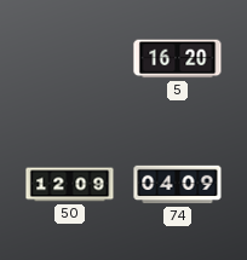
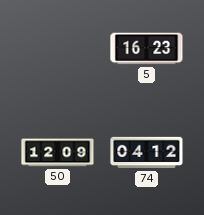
5: 16:20 -> 16:23
74: 04:09 -> 04:12
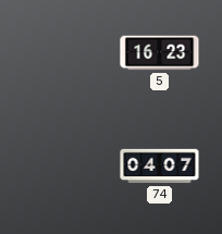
50: 12:09 -> none
74: 04:12 -> 04:07
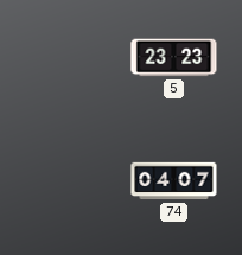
5: 16:23 -> 23:23
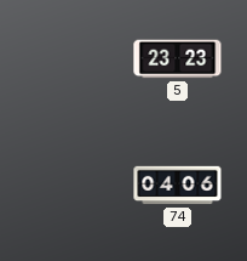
74: 04:07 -> 04:06
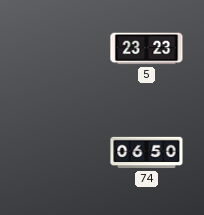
74: 04:06 -> 06:50
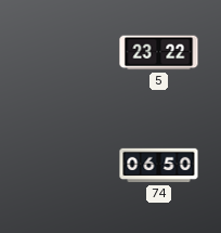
5: 23:23 -> 23:22
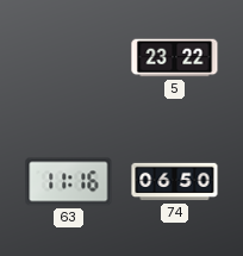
63: none -> 11:16
